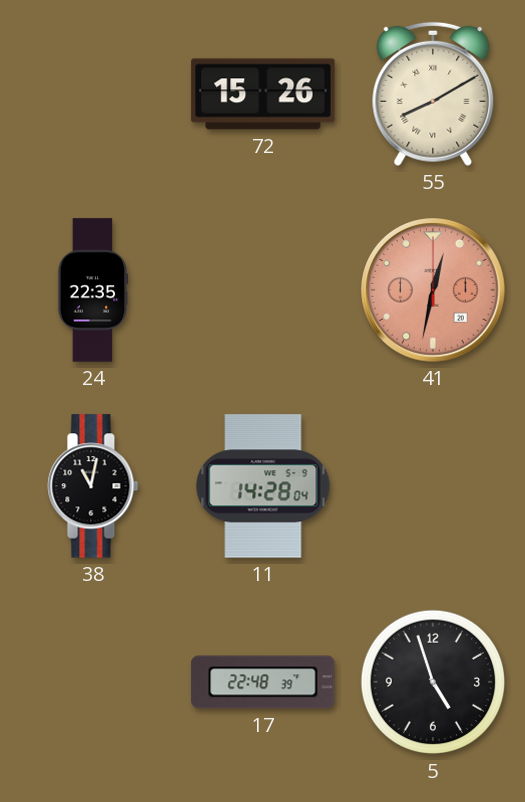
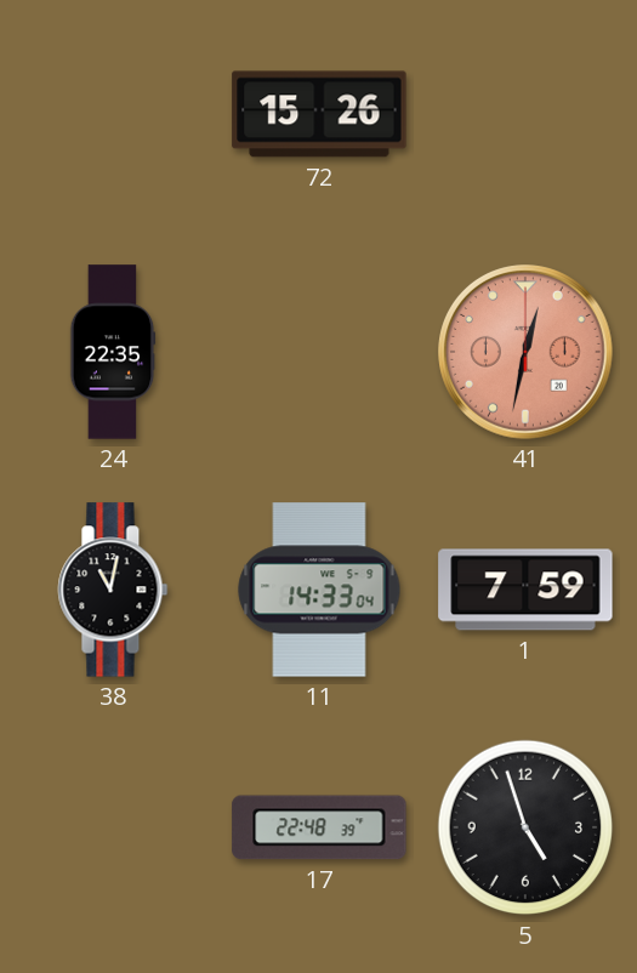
55: 8:10 -> none
11: 14:28 -> 14:33
1: none -> 7:59
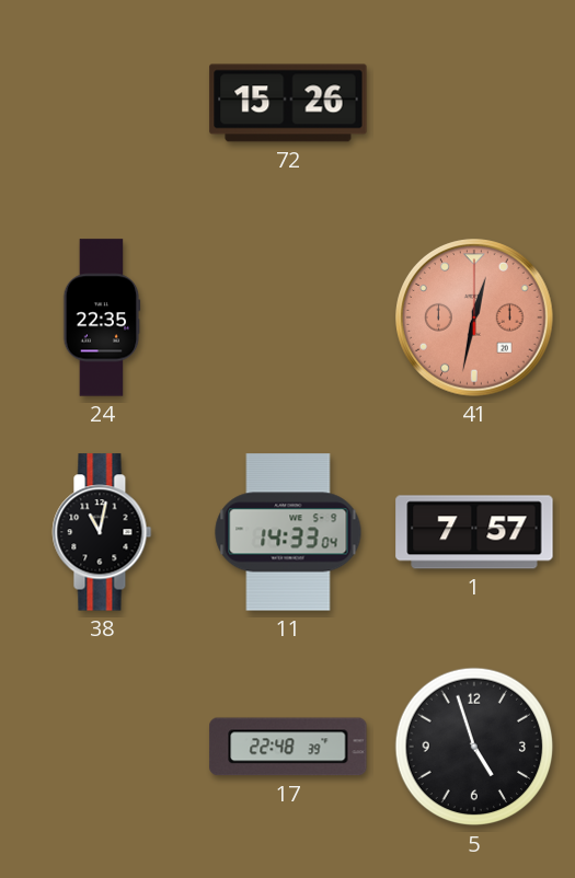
1: 7:59 -> 7:57
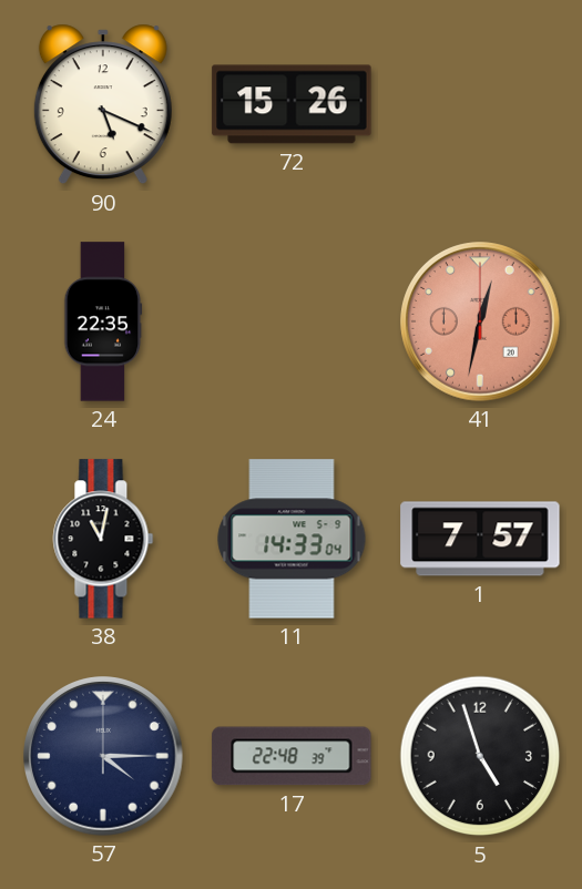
90: none -> 5:19
57: none -> 4:15
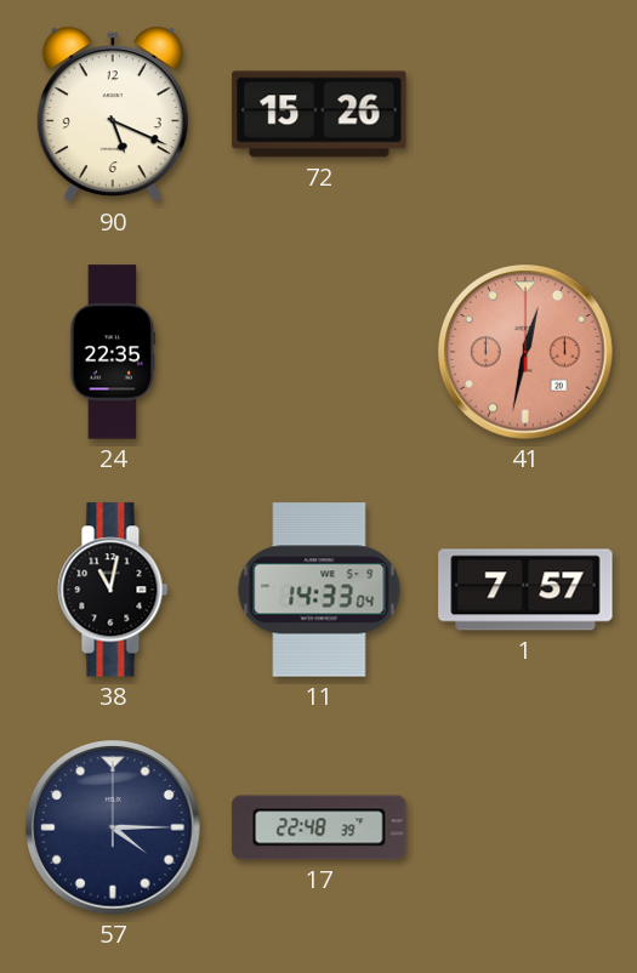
5: 4:57 -> none
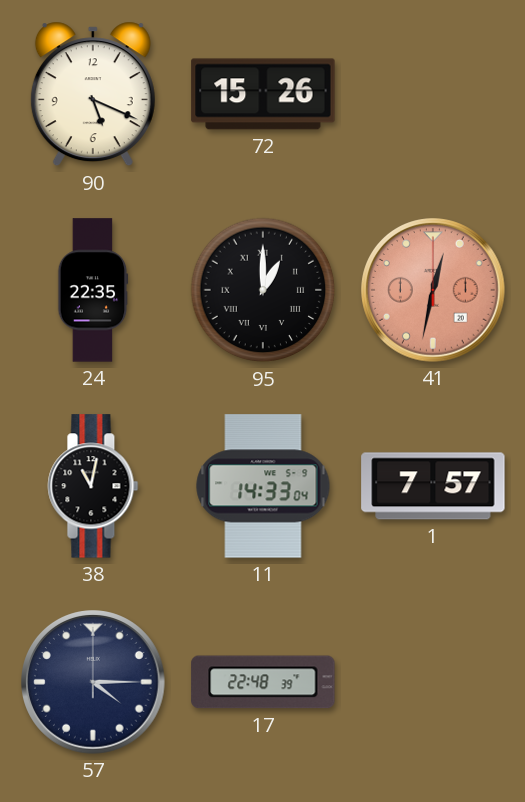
95: none -> 1:00
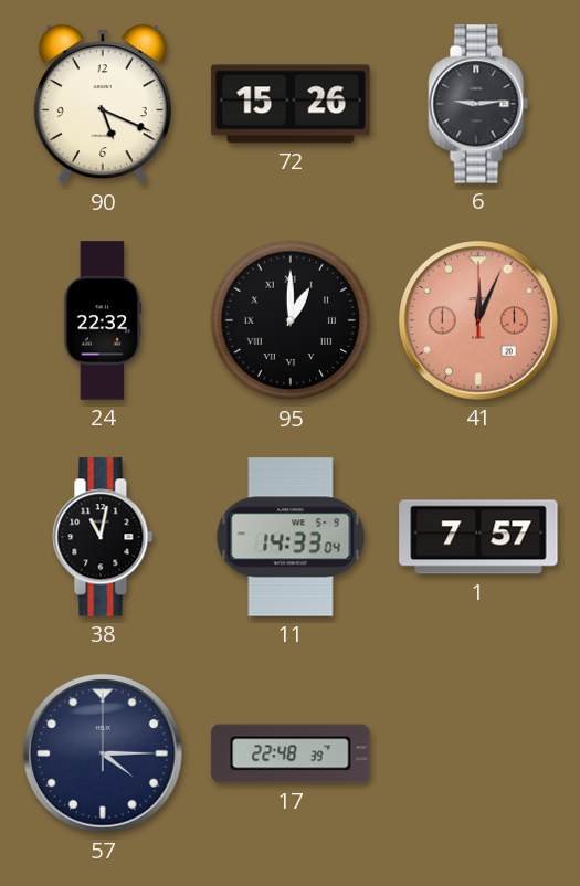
6: none -> 9:14
24: 22:35 -> 22:32
41: 12:32 -> 12:04
